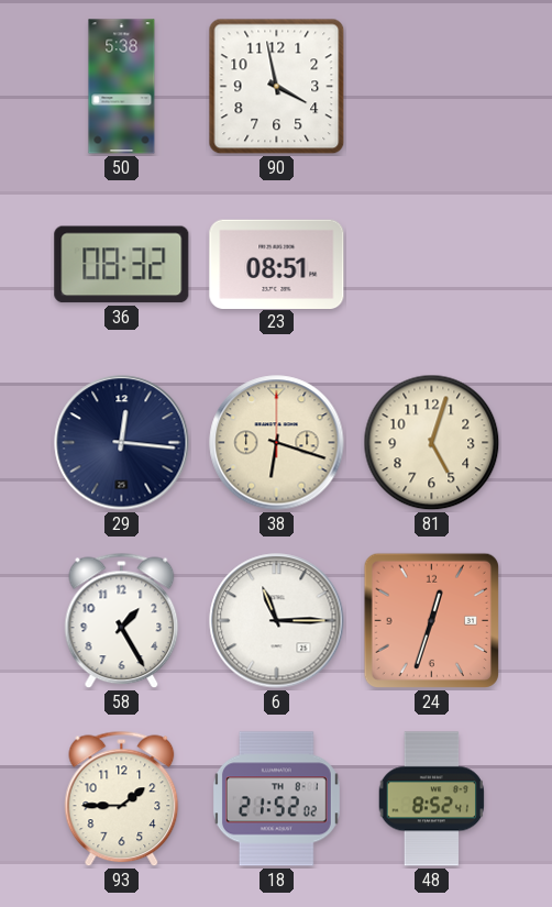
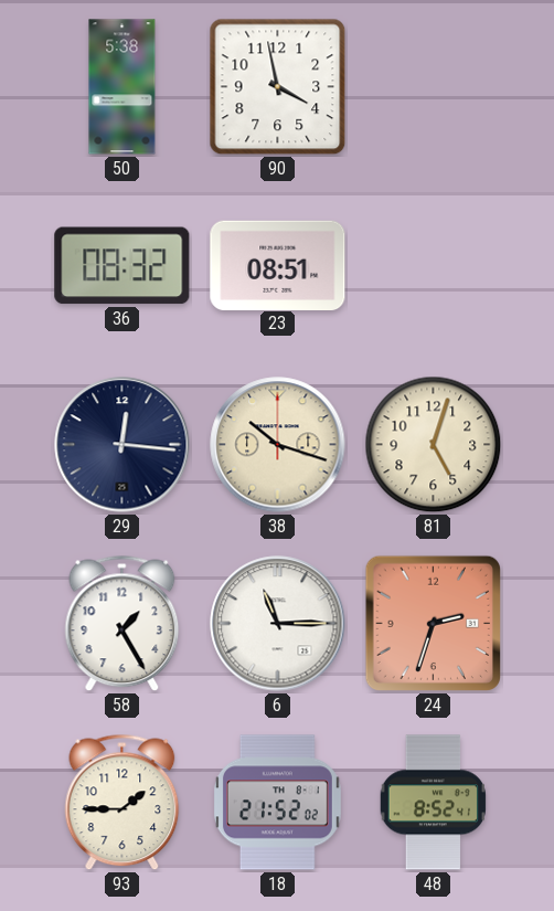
38: 6:18 -> 10:18
24: 12:33 -> 2:33
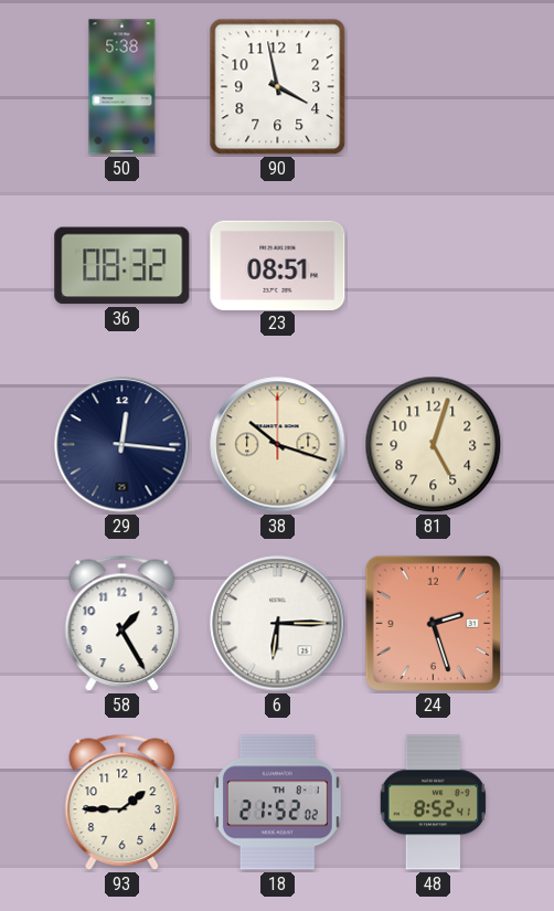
6: 11:15 -> 6:15
24: 2:33 -> 2:27
